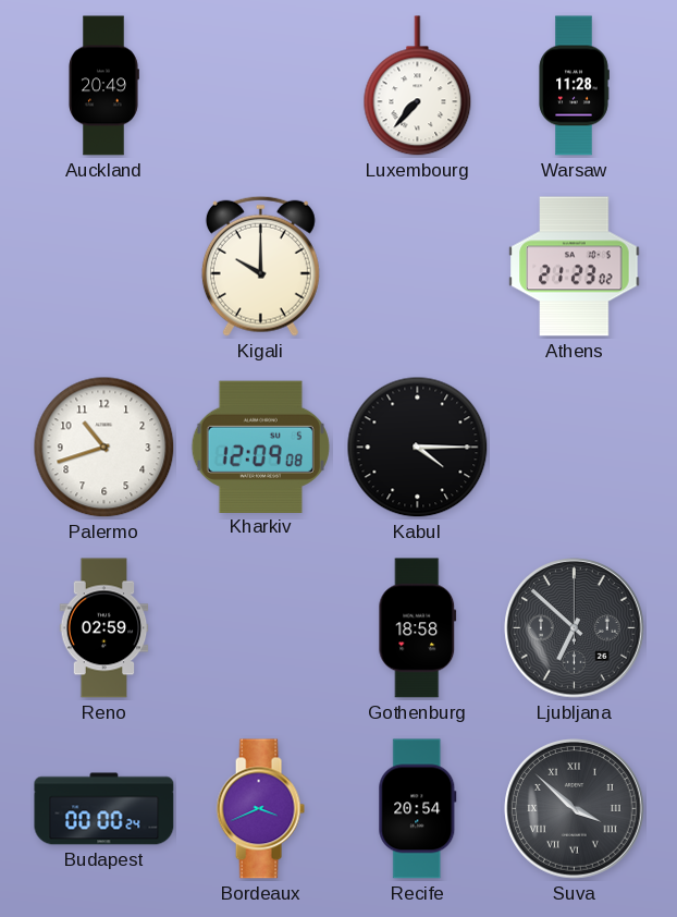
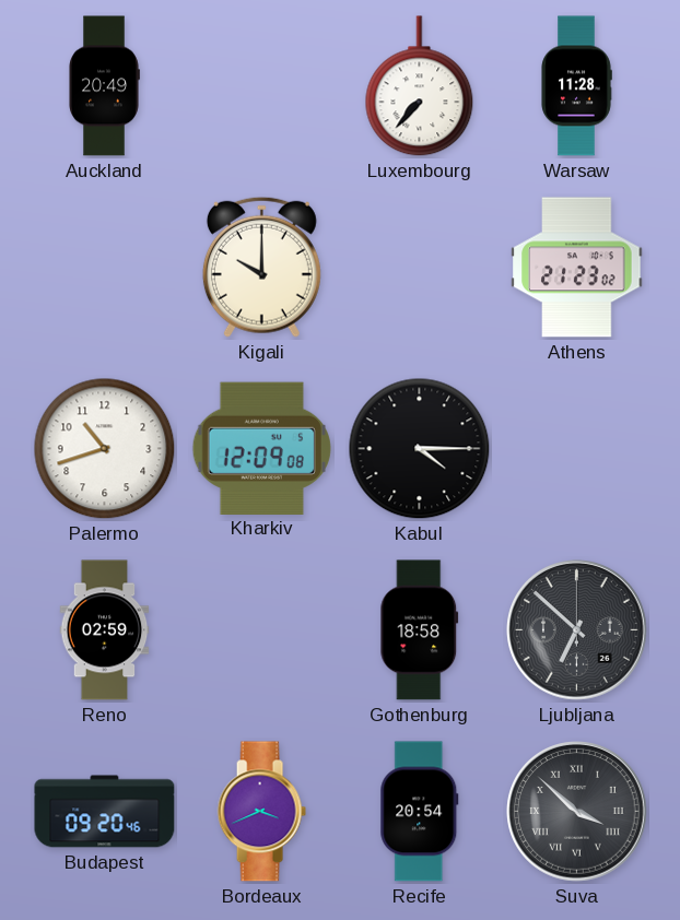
Budapest: 00:00 -> 09:20
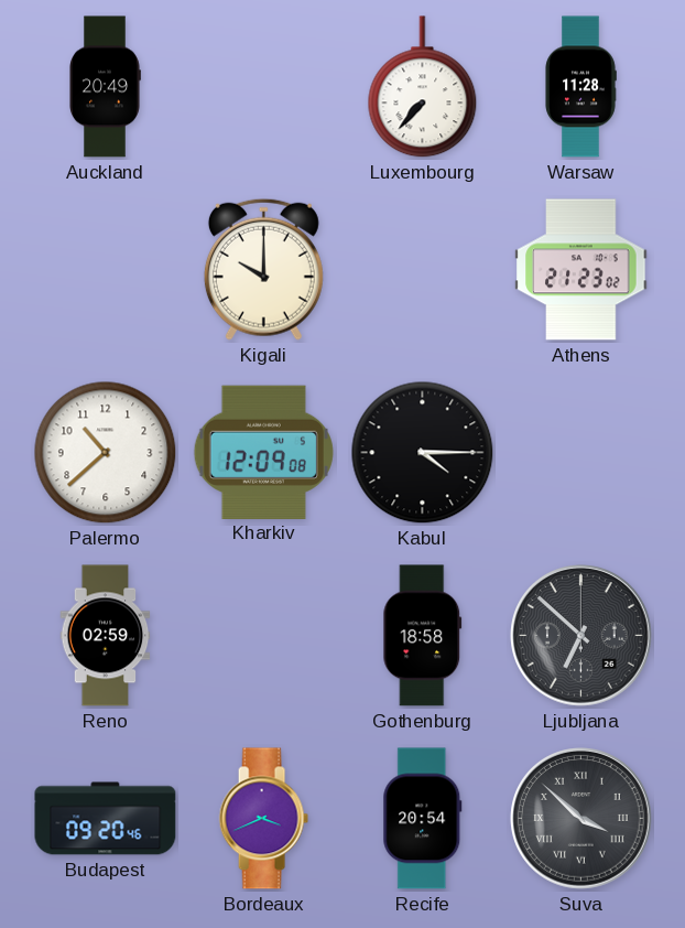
Palermo: 10:42 -> 10:38
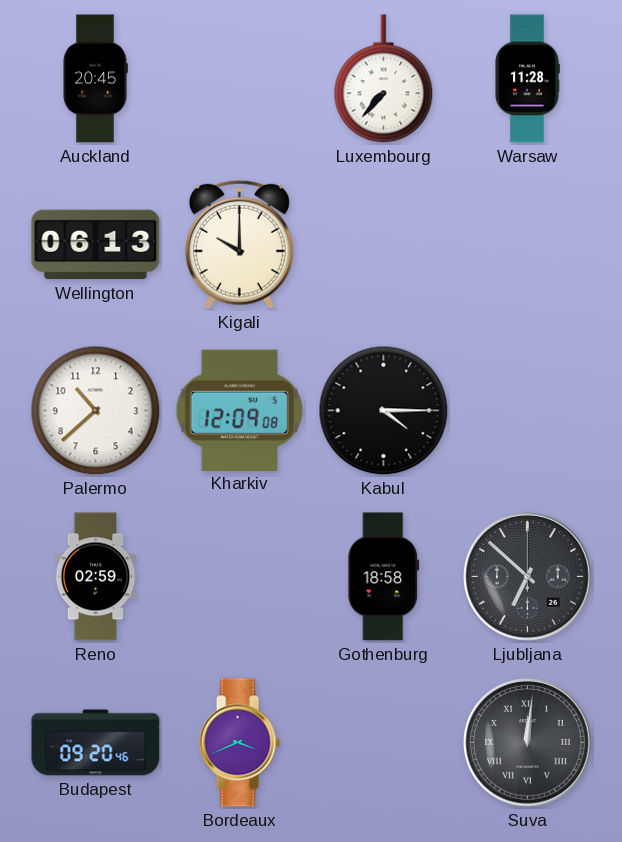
Auckland: 20:49 -> 20:45
Wellington: none -> 06:13
Athens: 21:23 -> none
Recife: 20:54 -> none
Suva: 3:52 -> 12:01
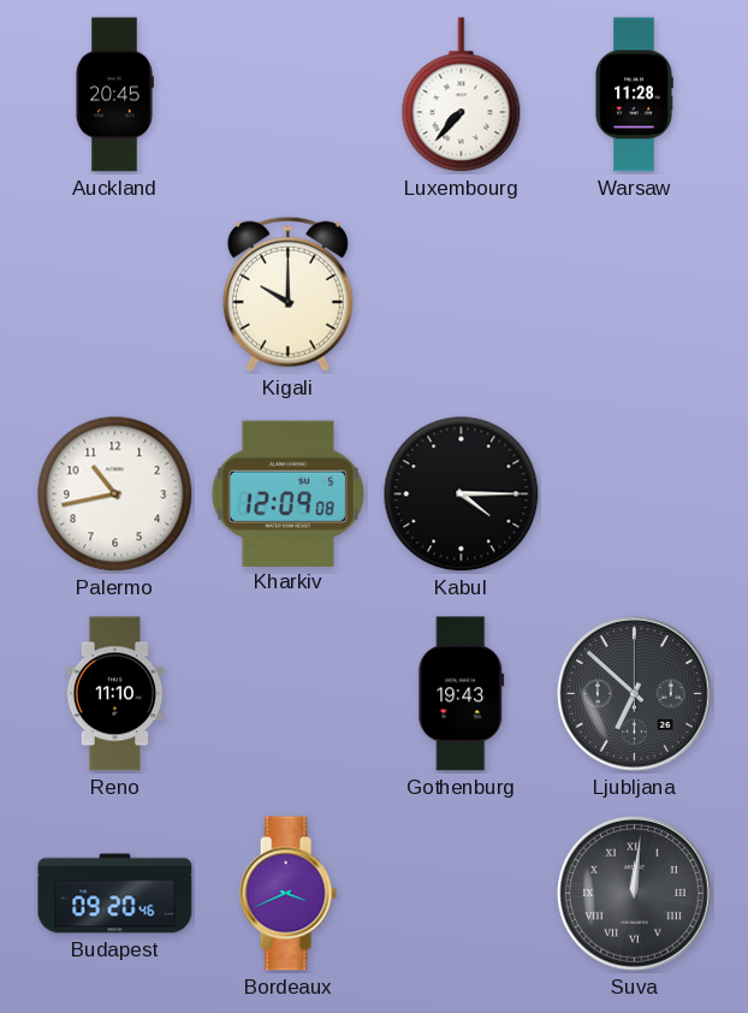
Wellington: 06:13 -> none
Palermo: 10:38 -> 10:43
Reno: 02:59 -> 11:10
Gothenburg: 18:58 -> 19:43
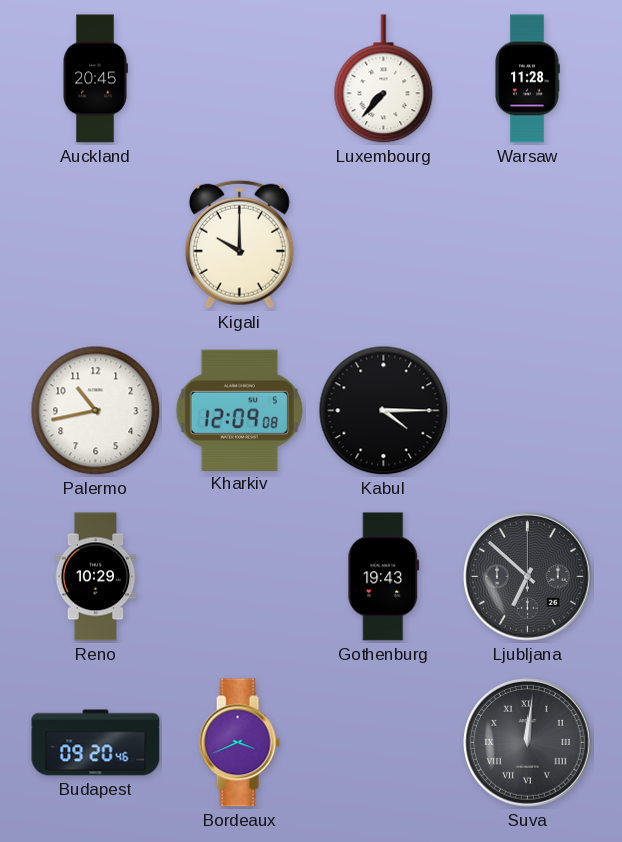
Reno: 11:10 -> 10:29
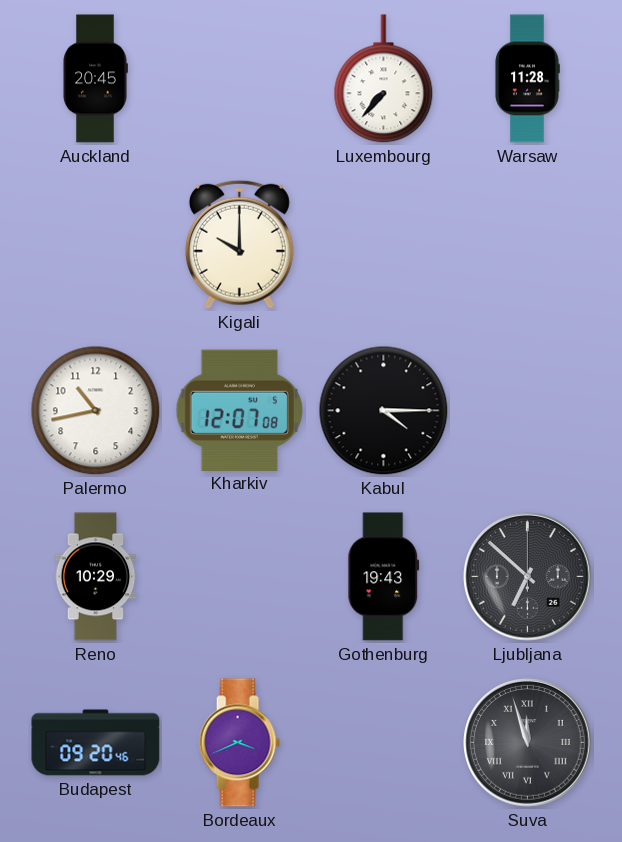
Kharkiv: 12:09 -> 12:07
Suva: 12:01 -> 11:57
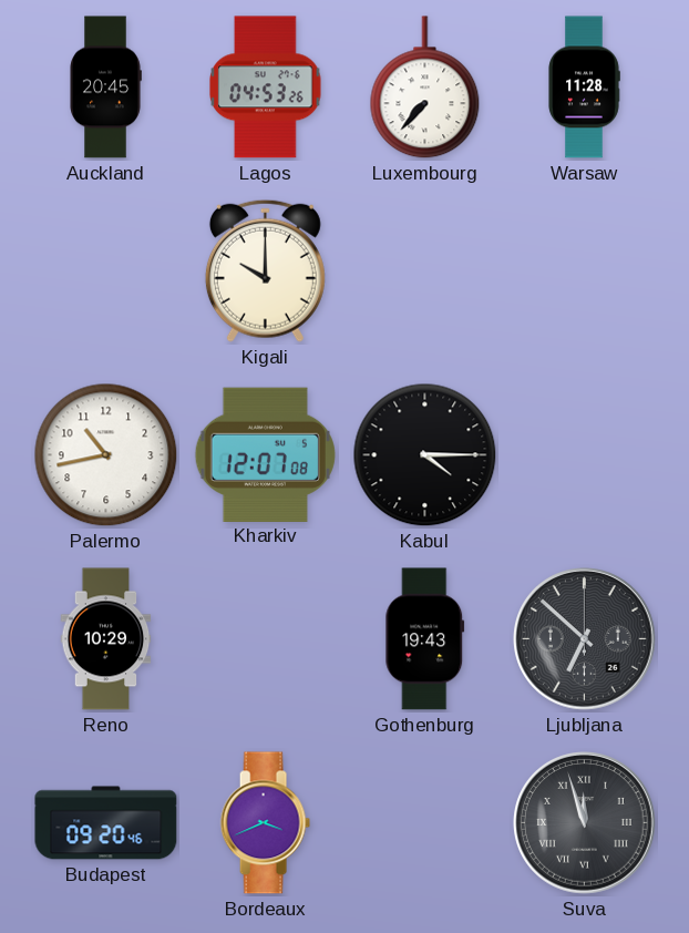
Lagos: none -> 04:53
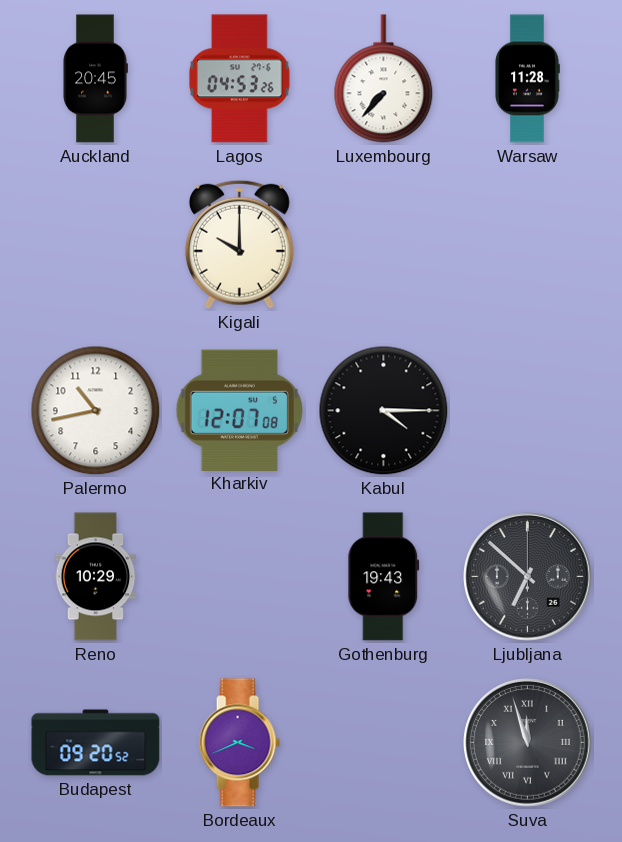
Budapest: 09:20:46 -> 09:20:52
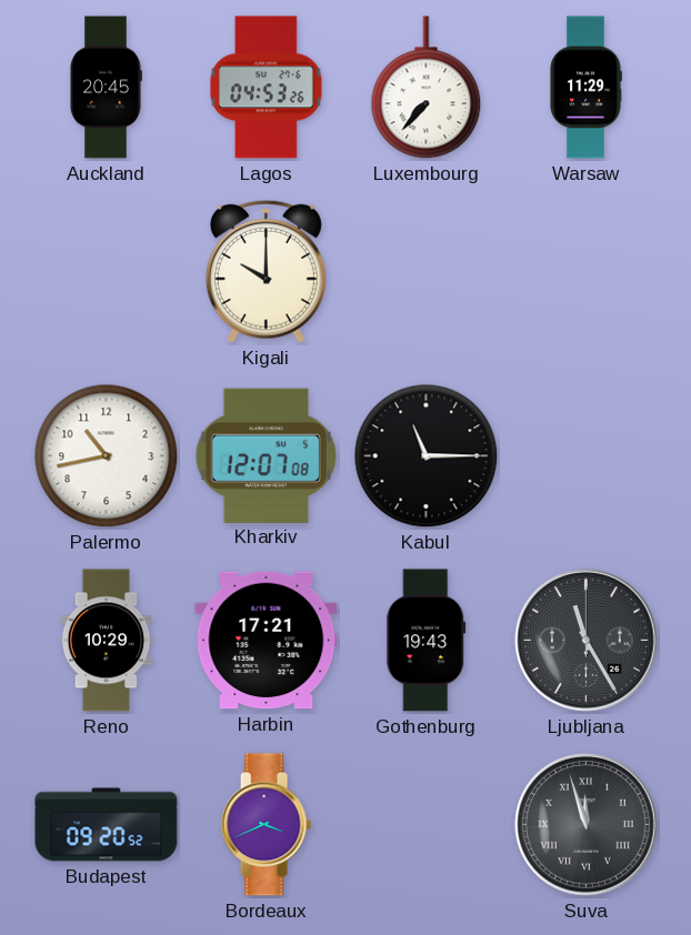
Warsaw: 11:28 -> 11:29
Kabul: 4:15 -> 11:15
Harbin: none -> 17:21
Ljubljana: 6:52 -> 11:25
